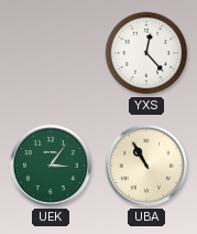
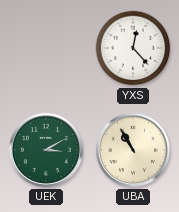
UEK: 3:06 -> 3:10
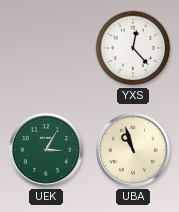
UEK: 3:10 -> 3:05
UBA: 10:55 -> 10:57
